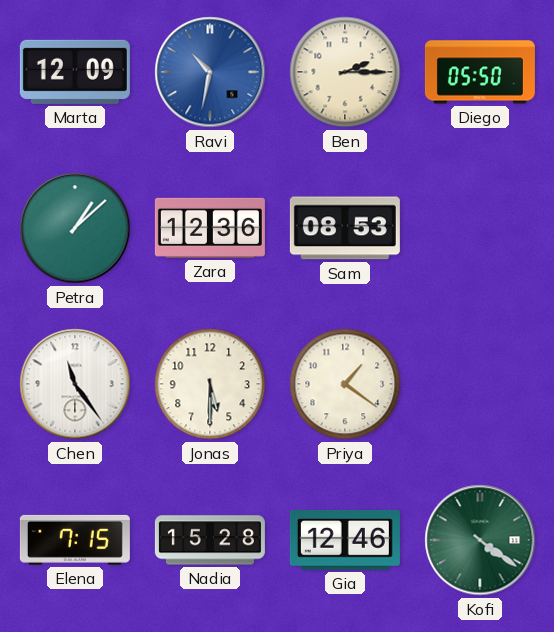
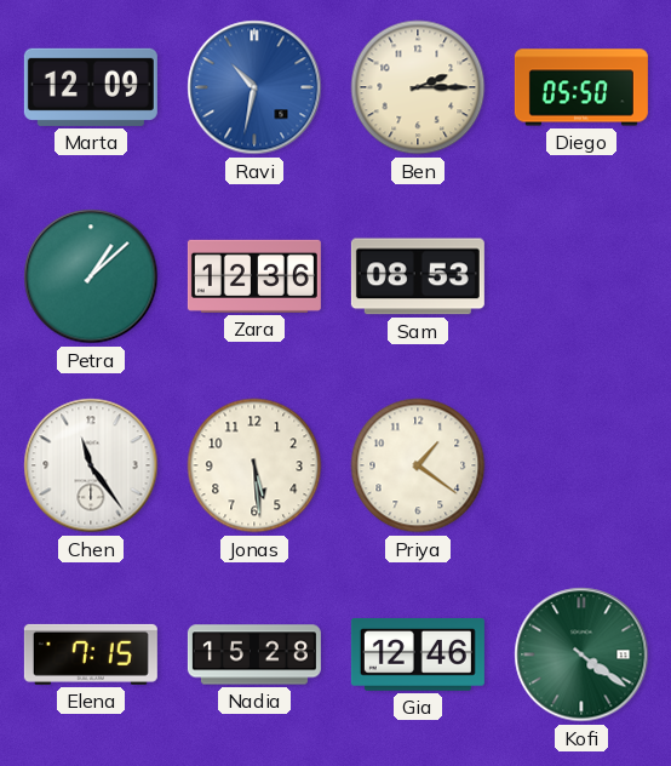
Jonas: 5:30 -> 5:29
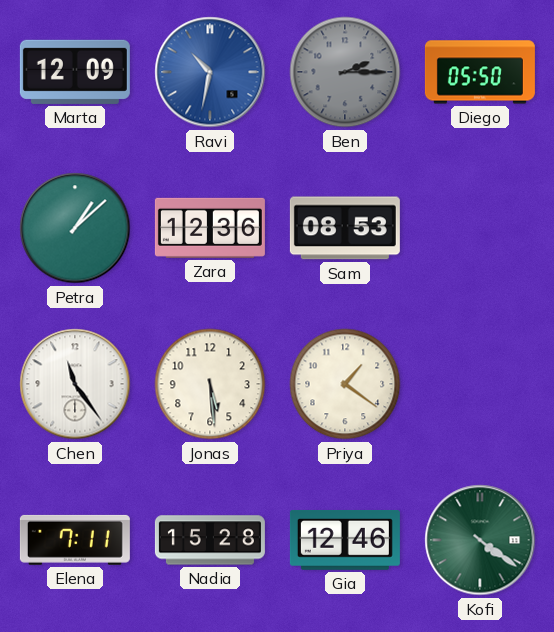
Ben dial: cream -> grey
Elena: 7:15 -> 7:11
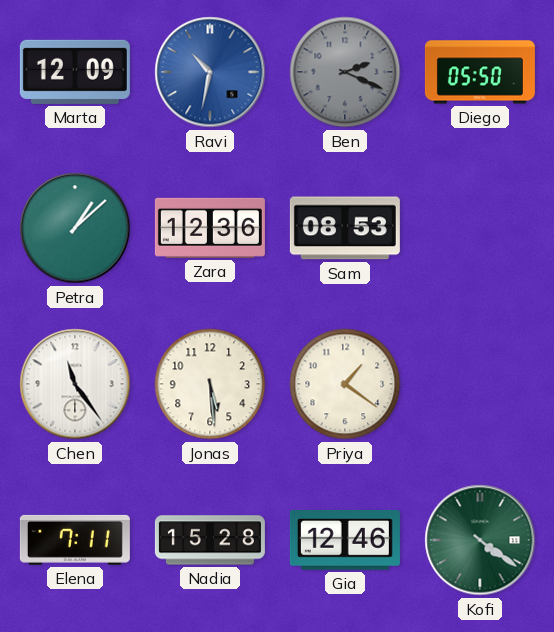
Ben: 2:15 -> 2:19
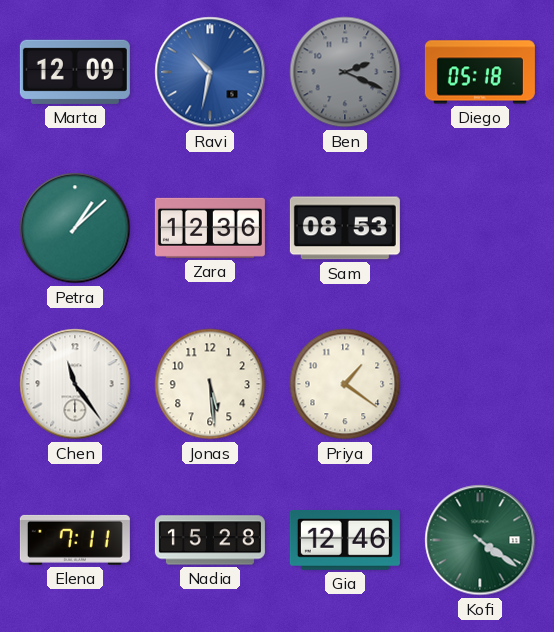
Diego: 05:50 -> 05:18
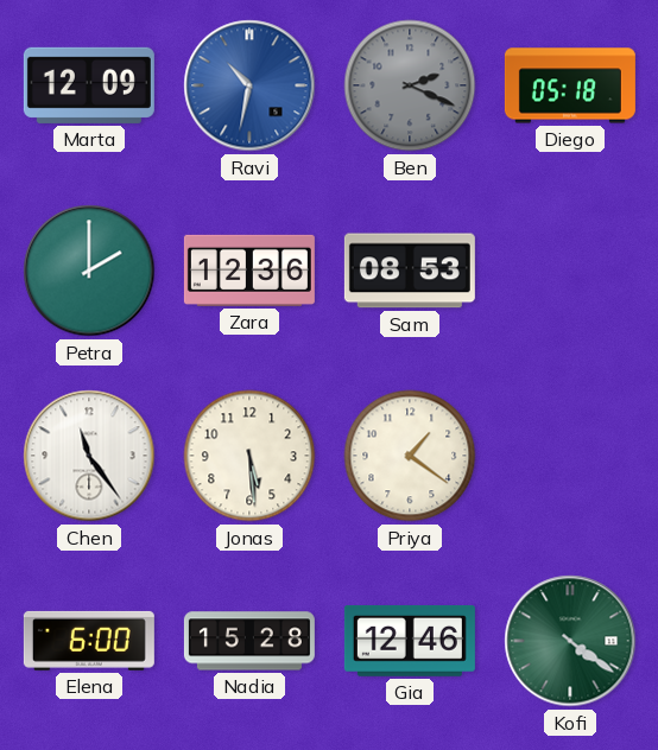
Petra: 1:08 -> 2:00
Elena: 7:11 -> 6:00
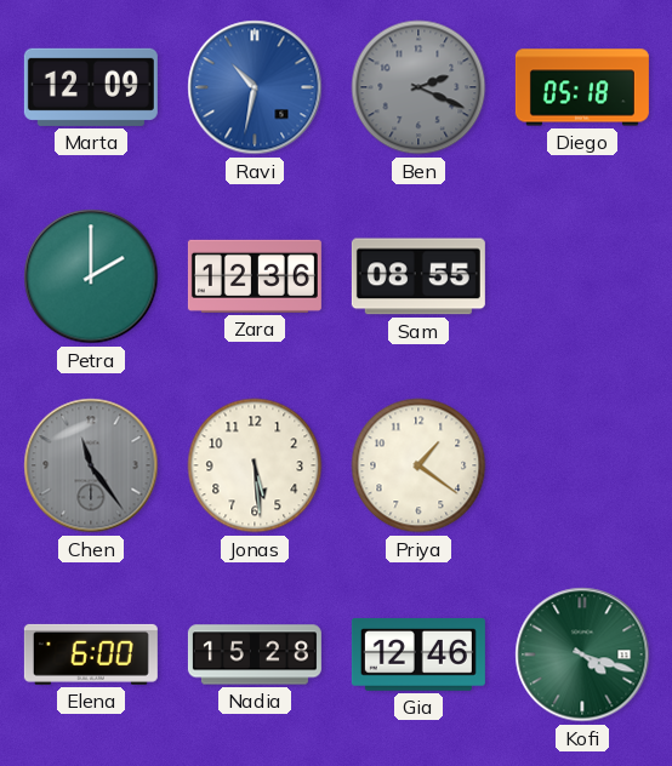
Sam: 08:53 -> 08:55
Chen dial: white -> grey
Kofi: 4:21 -> 4:18
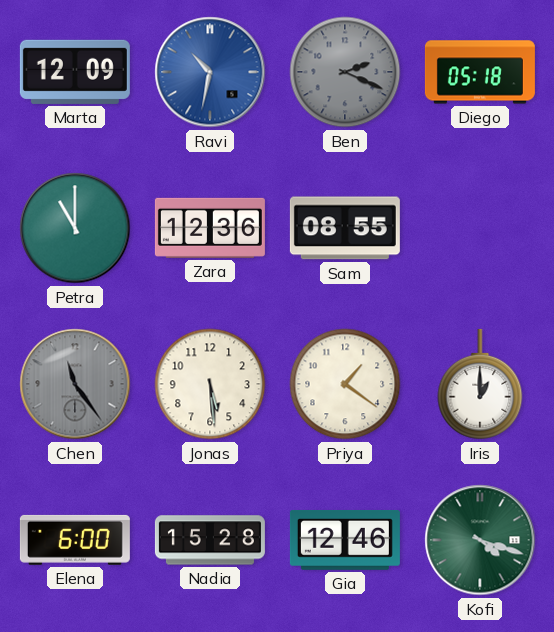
Petra: 2:00 -> 11:00
Iris: none -> 1:00
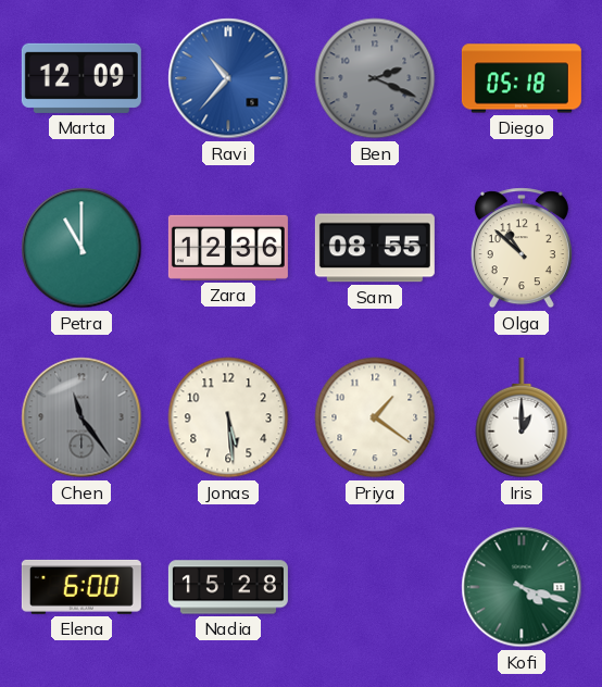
Ravi: 10:32 -> 10:37
Olga: none -> 10:52
Gia: 12:46 -> none
